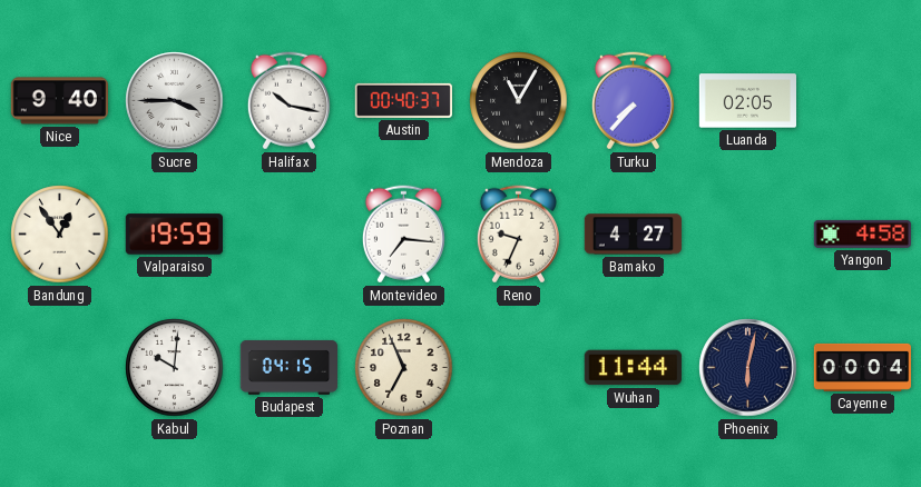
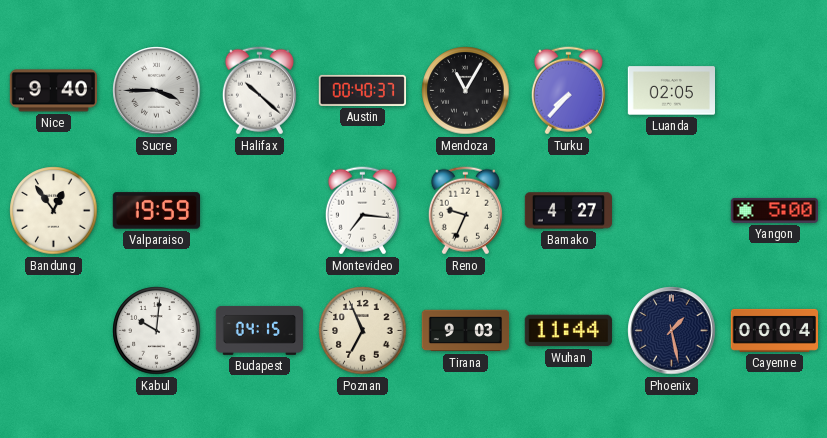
Halifax: 10:17 -> 10:22
Yangon: 4:58 -> 5:00
Tirana: none -> 9:03
Phoenix: 6:02 -> 1:28
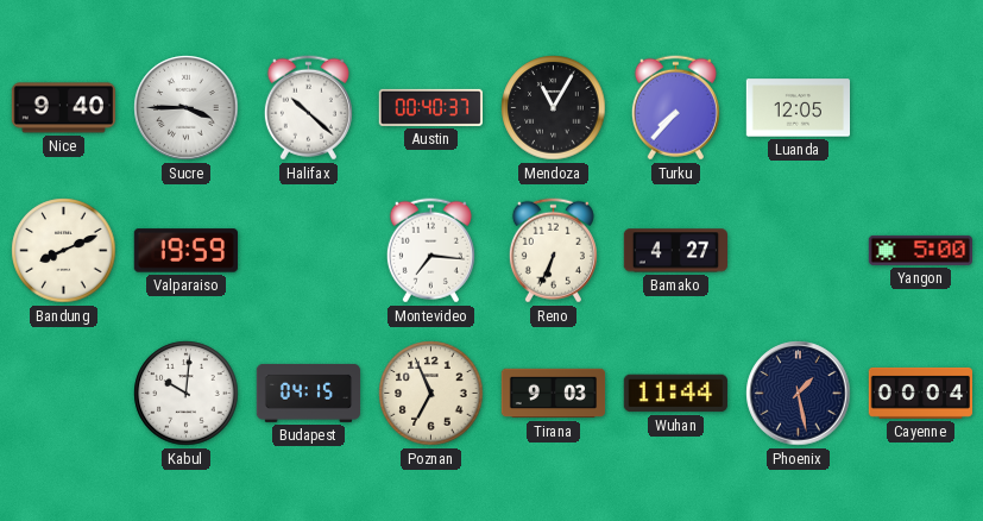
Luanda: 02:05 -> 12:05
Bandung: 12:54 -> 8:11
Reno: 9:34 -> 6:34
